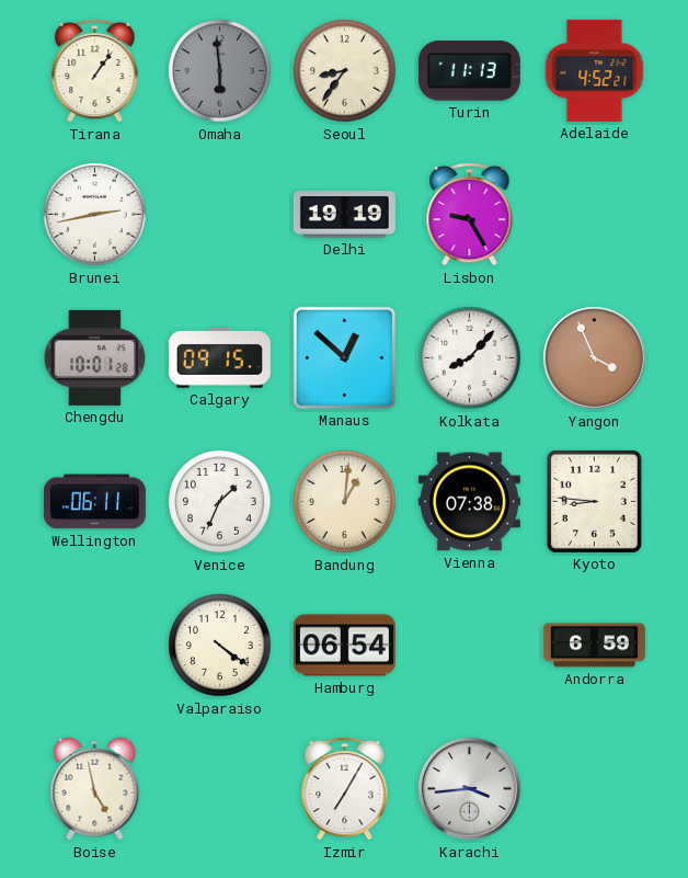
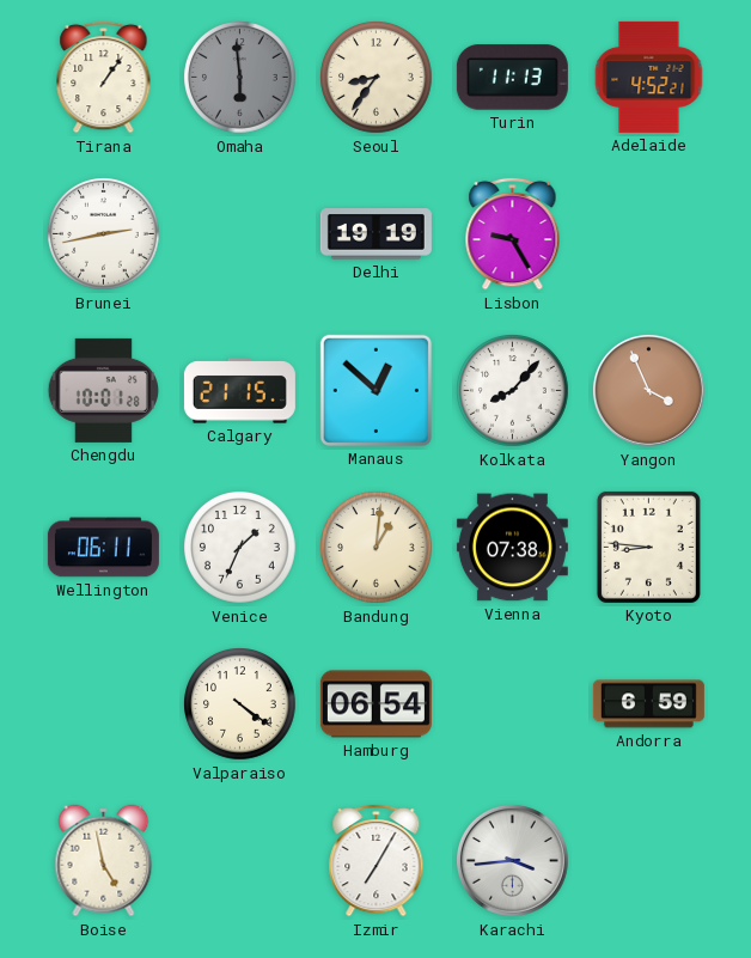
Calgary: 09:15 -> 21:15
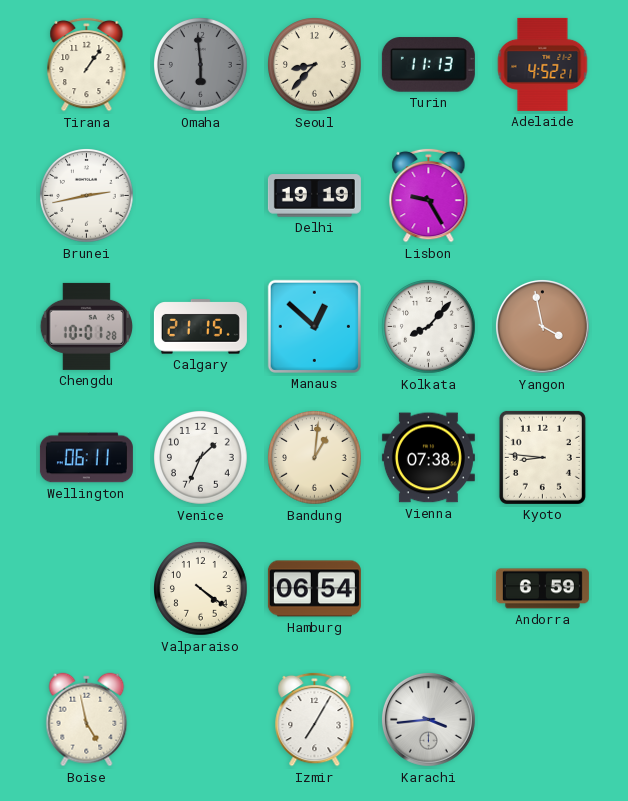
Seoul: 8:36 -> 8:37
Yangon: 3:56 -> 3:58
